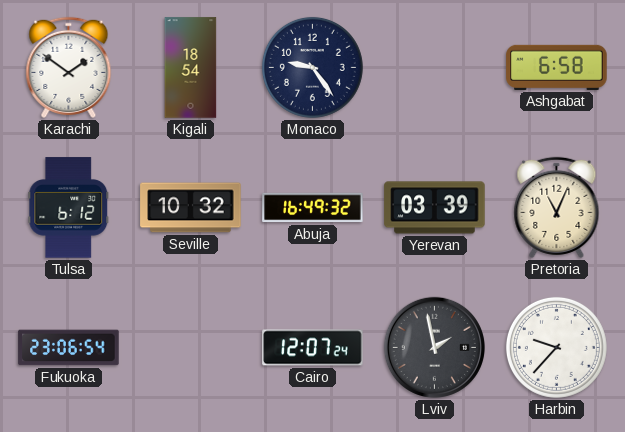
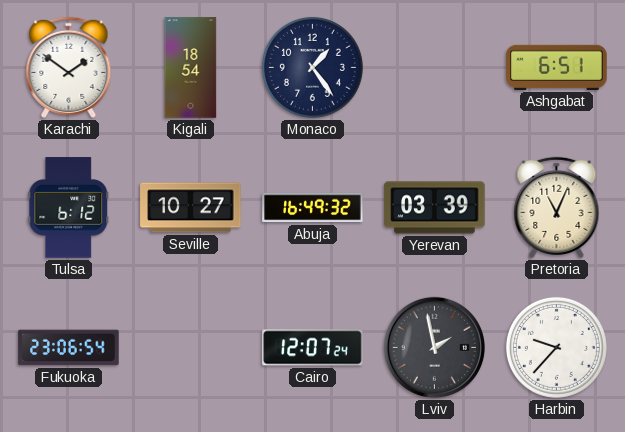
Monaco: 9:24 -> 1:24
Ashgabat: 6:58 -> 6:51
Seville: 10:32 -> 10:27
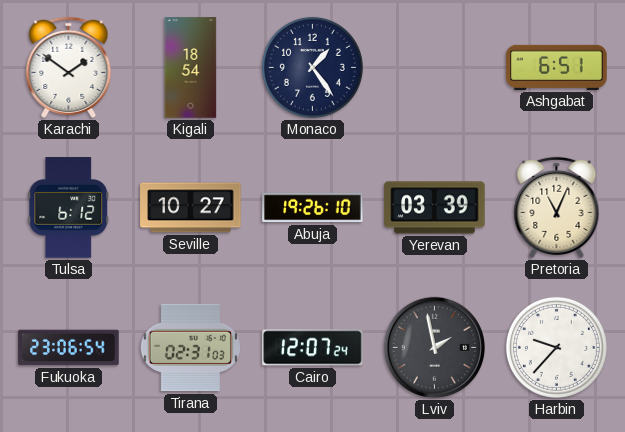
Abuja: 16:49 -> 19:26
Tirana: none -> 02:31
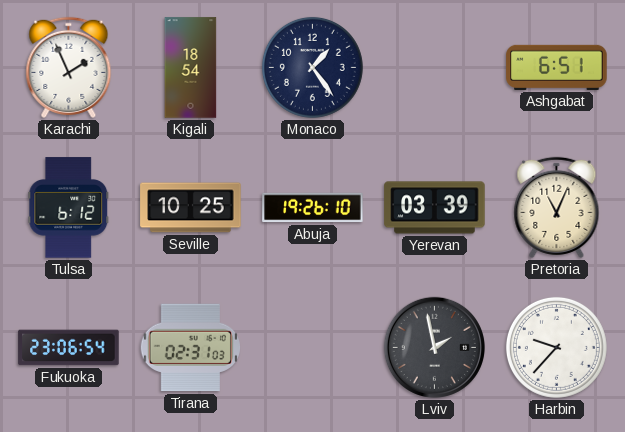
Karachi: 1:51 -> 1:56
Seville: 10:27 -> 10:25
Cairo: 12:07 -> none
